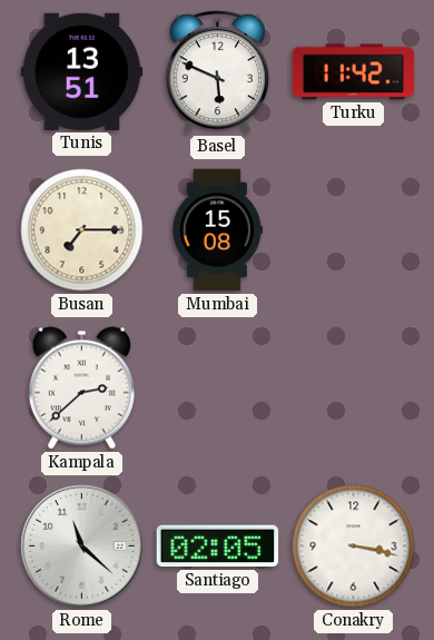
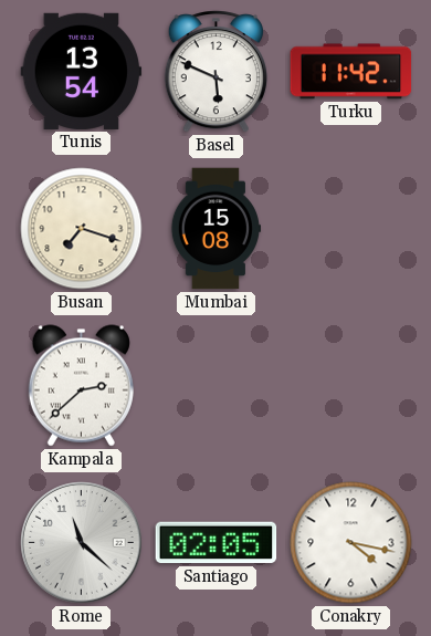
Tunis: 13:51 -> 13:54
Busan: 7:15 -> 7:18
Conakry: 3:17 -> 4:17
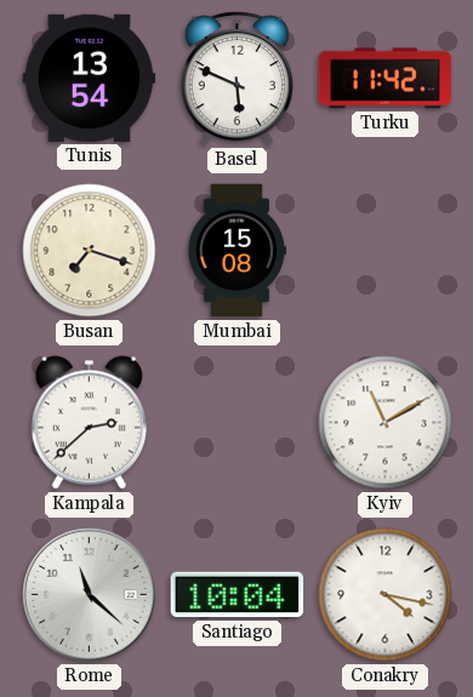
Kyiv: none -> 11:10
Santiago: 02:05 -> 10:04
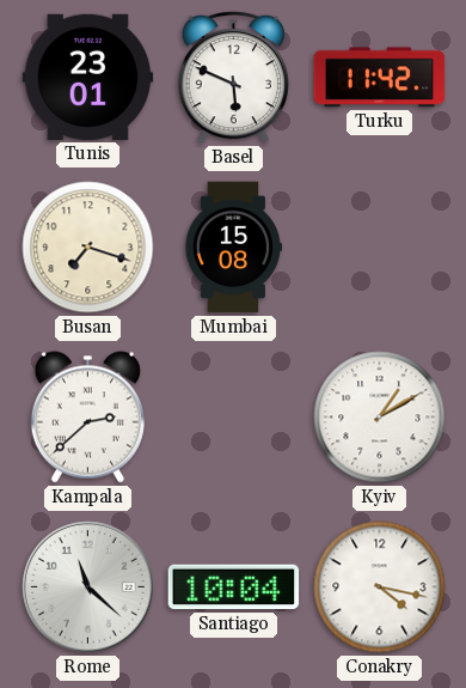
Tunis: 13:54 -> 23:01
Kyiv: 11:10 -> 1:10
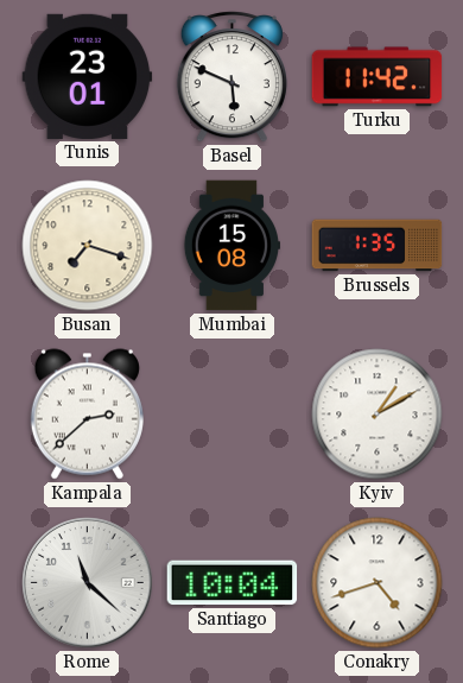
Brussels: none -> 1:35
Conakry: 4:17 -> 4:42
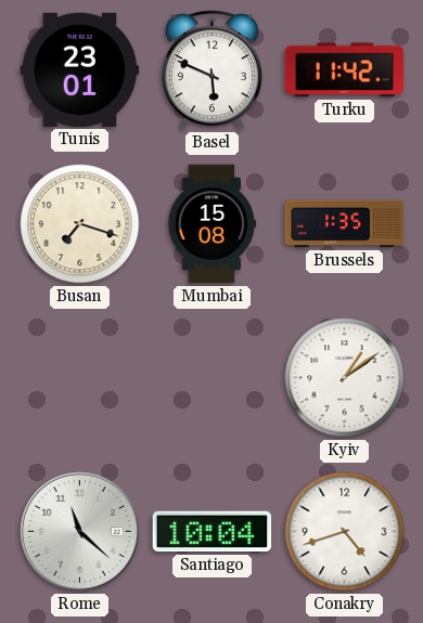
Kampala: 2:38 -> none
Kyiv: 1:10 -> 1:09
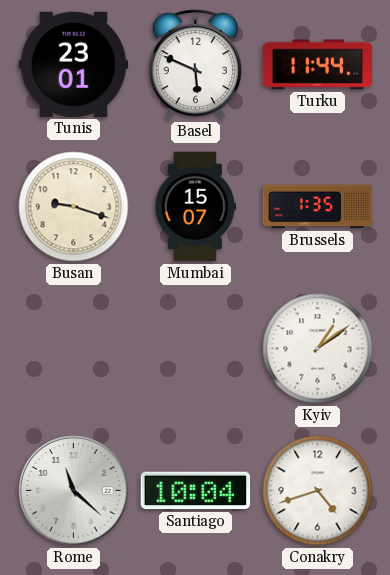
Turku: 11:42 -> 11:44
Busan: 7:18 -> 9:18
Mumbai: 15:08 -> 15:07
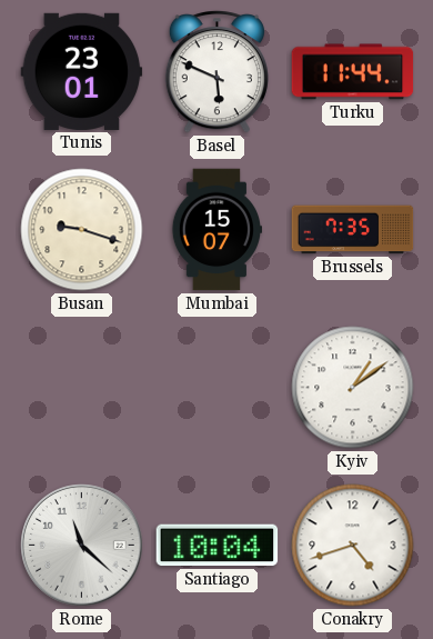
Brussels: 1:35 -> 7:35
